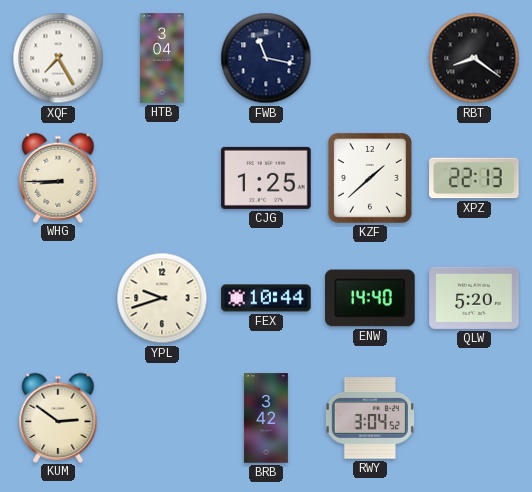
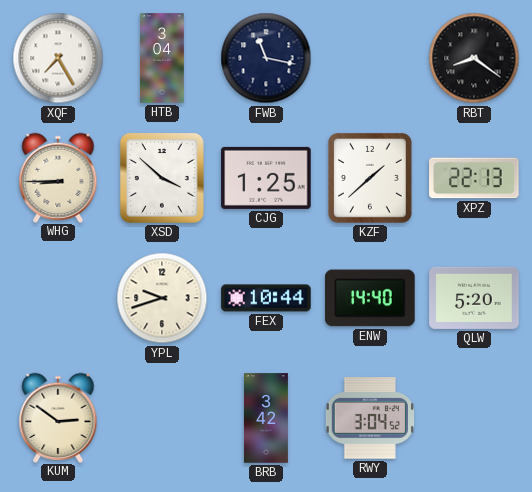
XSD: none -> 3:52
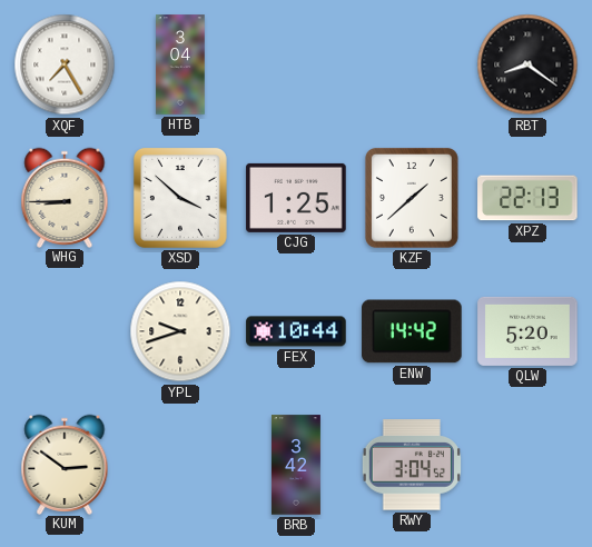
FWB: 11:17 -> none
ENW: 14:40 -> 14:42
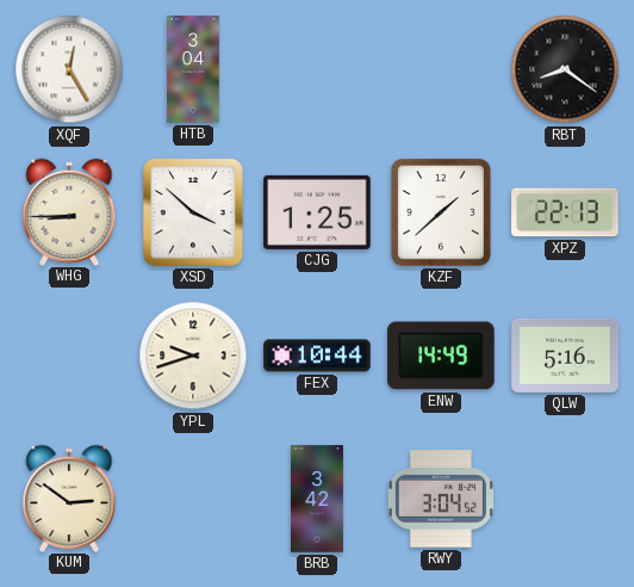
XQF: 7:25 -> 12:25
ENW: 14:42 -> 14:49
QLW: 5:20 -> 5:16
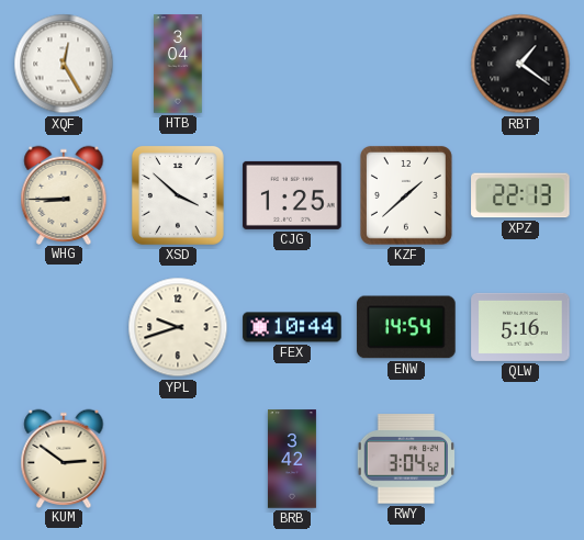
RBT: 8:21 -> 1:21
ENW: 14:49 -> 14:54
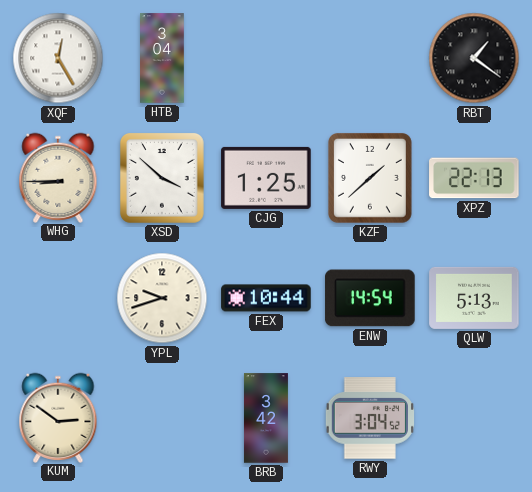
QLW: 5:16 -> 5:13
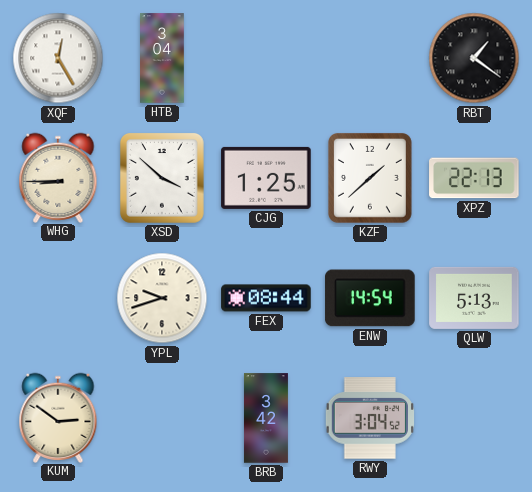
FEX: 10:44 -> 08:44
